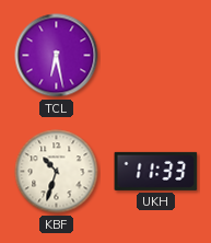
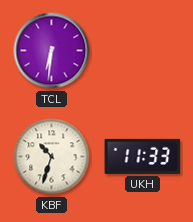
TCL: 6:28 -> 6:31
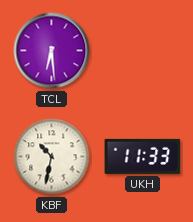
TCL: 6:31 -> 6:29
KBF: 10:33 -> 10:32
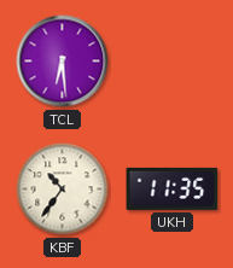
KBF: 10:32 -> 10:36
UKH: 11:33 -> 11:35
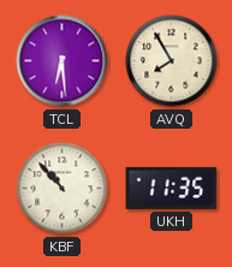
AVQ: none -> 7:55
KBF: 10:36 -> 10:53
